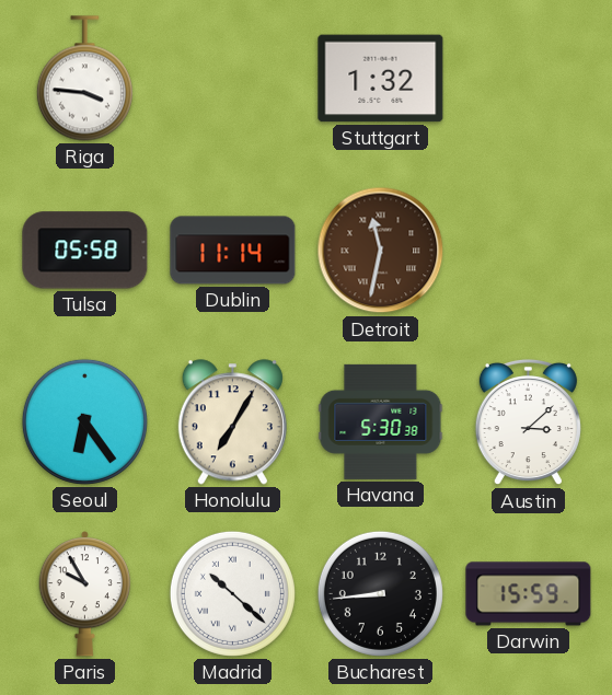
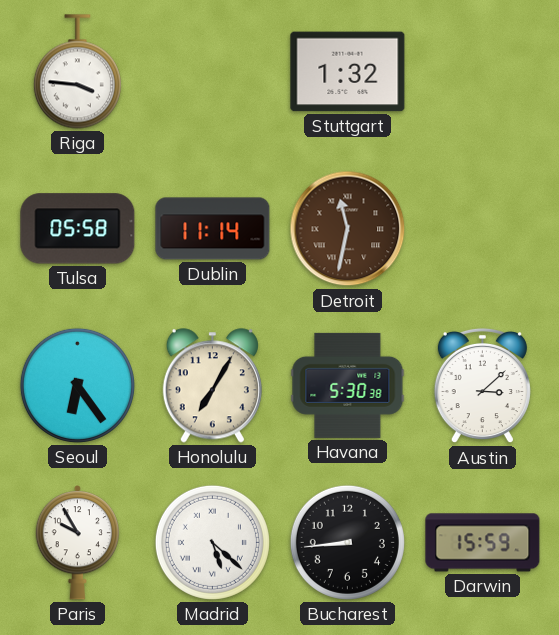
Madrid: 10:22 -> 5:22
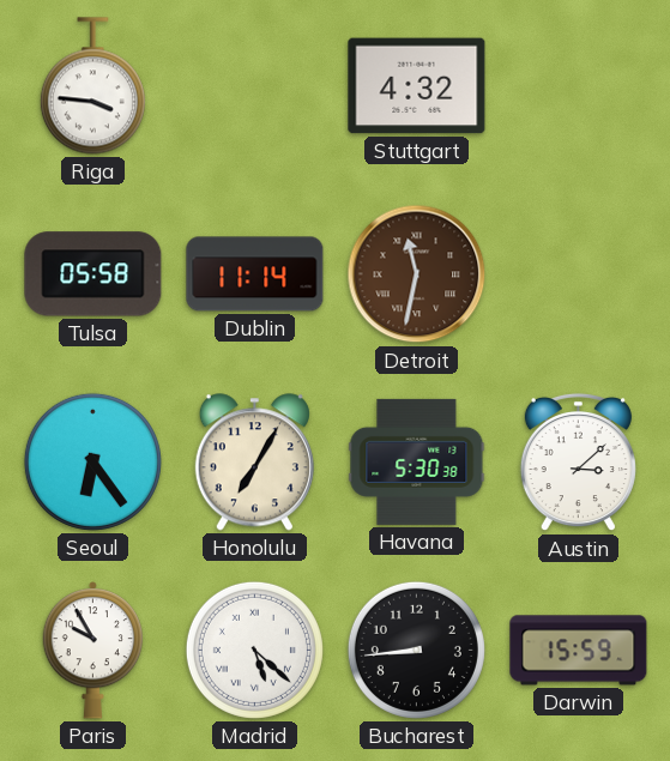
Stuttgart: 1:32 -> 4:32
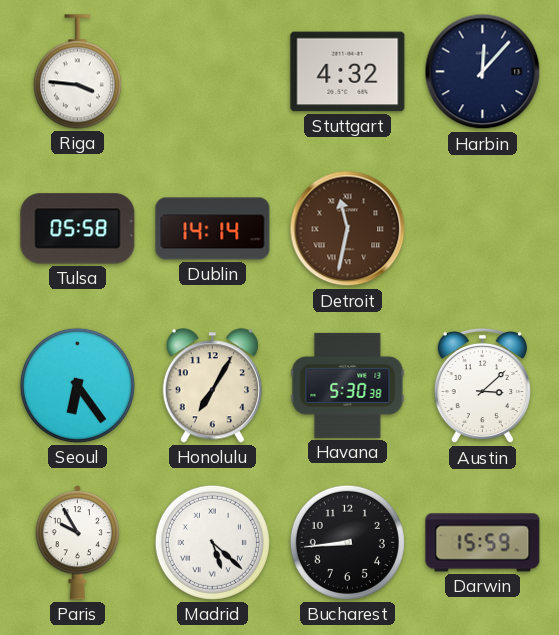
Harbin: none -> 12:07
Dublin: 11:14 -> 14:14
